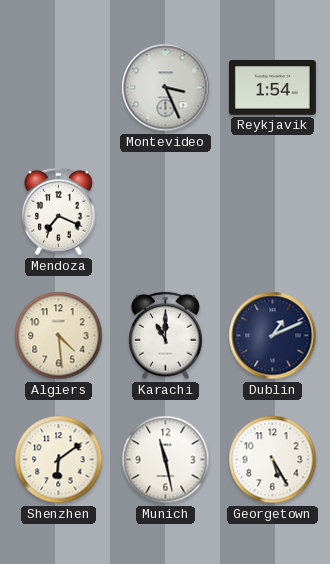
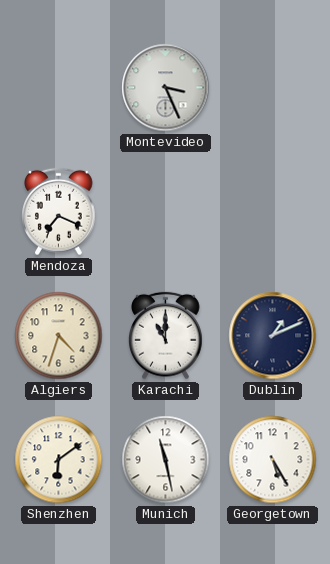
Reykjavik: 1:54 -> none
Algiers: 4:29 -> 4:33
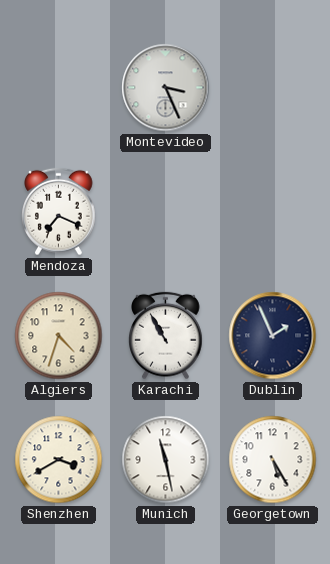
Karachi: 11:00 -> 10:55
Dublin: 1:11 -> 1:56
Shenzhen: 6:09 -> 3:40
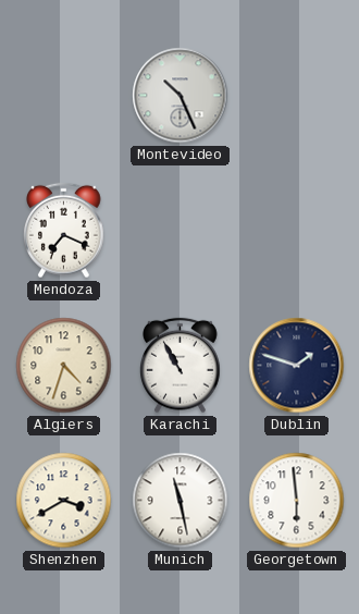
Montevideo: 3:26 -> 10:26
Dublin: 1:56 -> 1:48
Georgetown: 5:25 -> 5:59
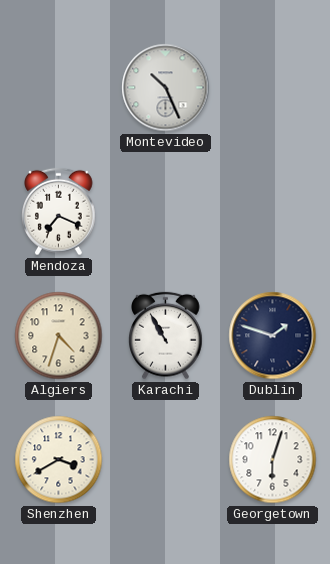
Munich: 11:28 -> none
Georgetown: 5:59 -> 6:03
